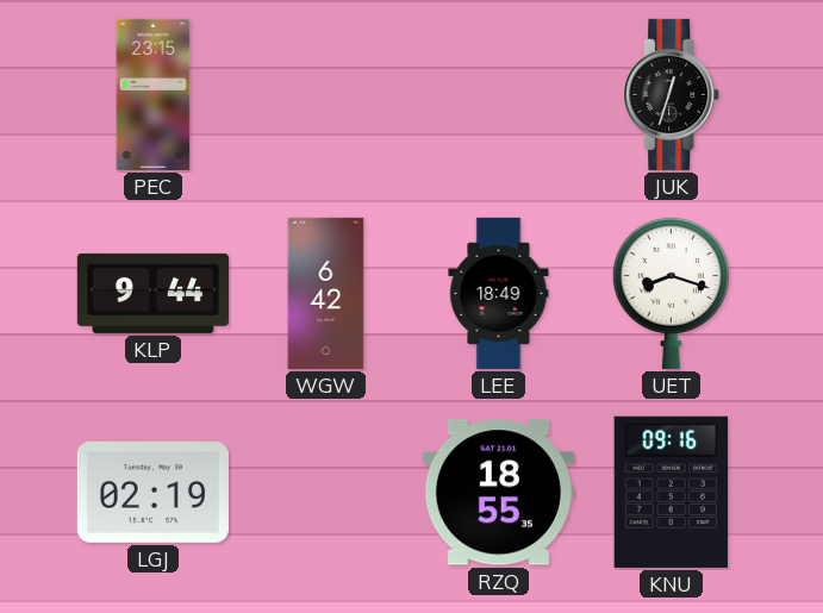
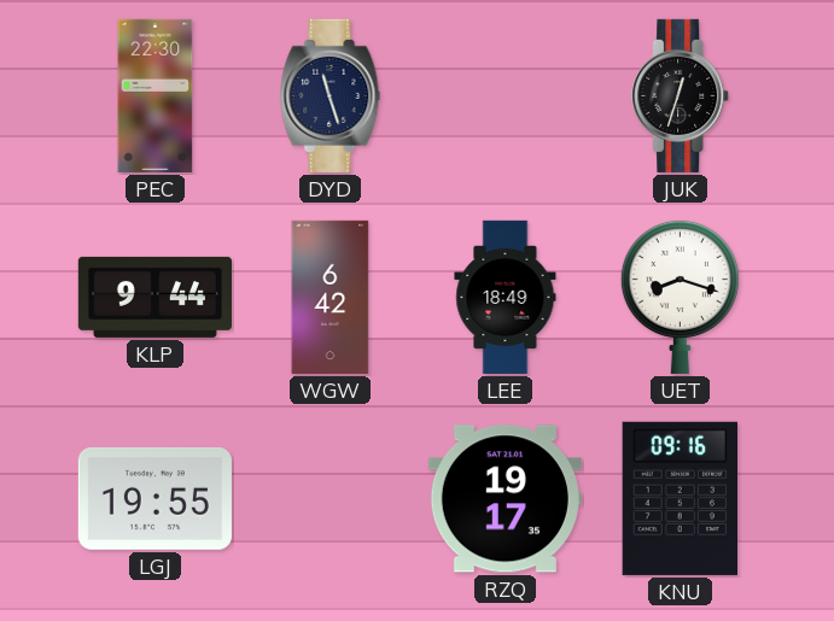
PEC: 23:15 -> 22:30
DYD: none -> 11:27
LGJ: 02:19 -> 19:55
RZQ: 18:55 -> 19:17
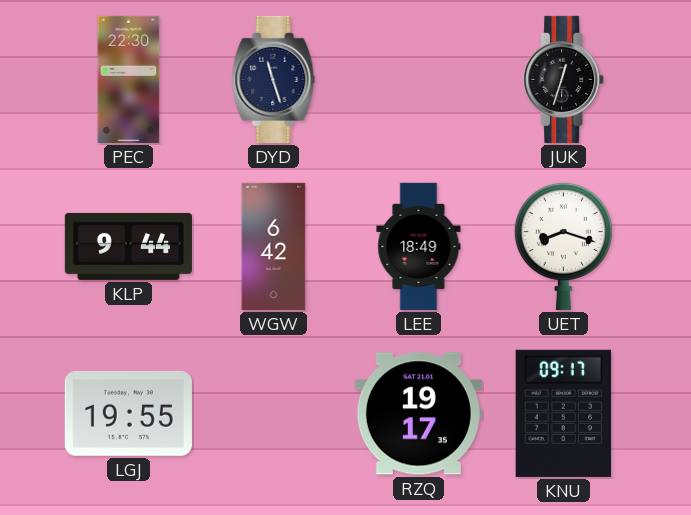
KNU: 09:16 -> 09:17
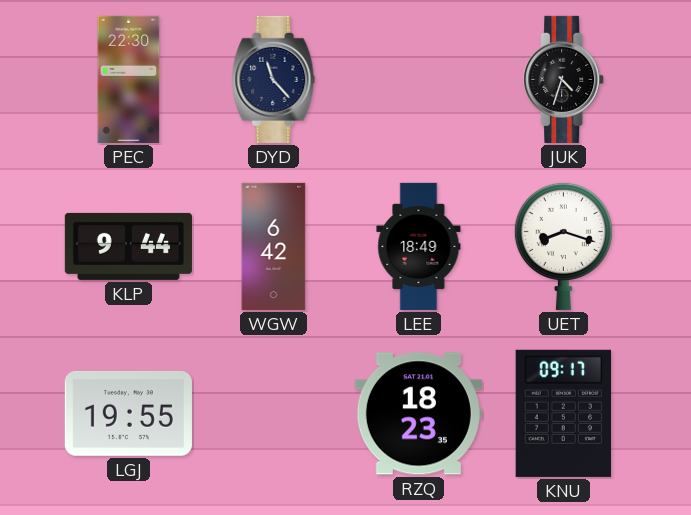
DYD: 11:27 -> 11:23
JUK: 12:33 -> 4:33
RZQ: 19:17 -> 18:23
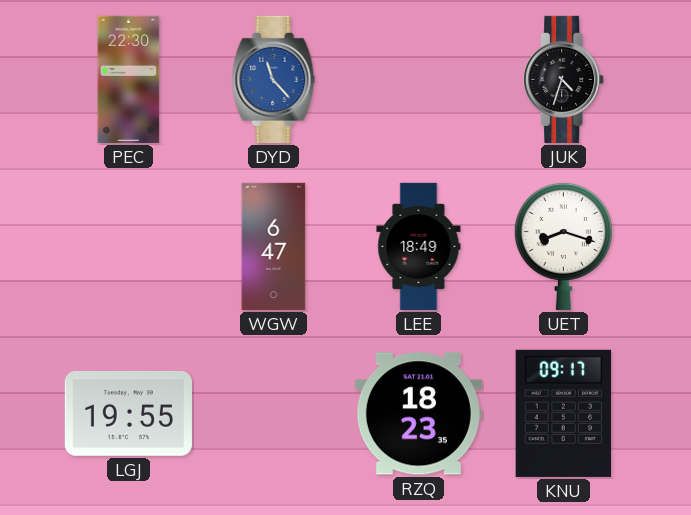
DYD dial: navy -> blue
KLP: 9:44 -> none
WGW: 6:42 -> 6:47
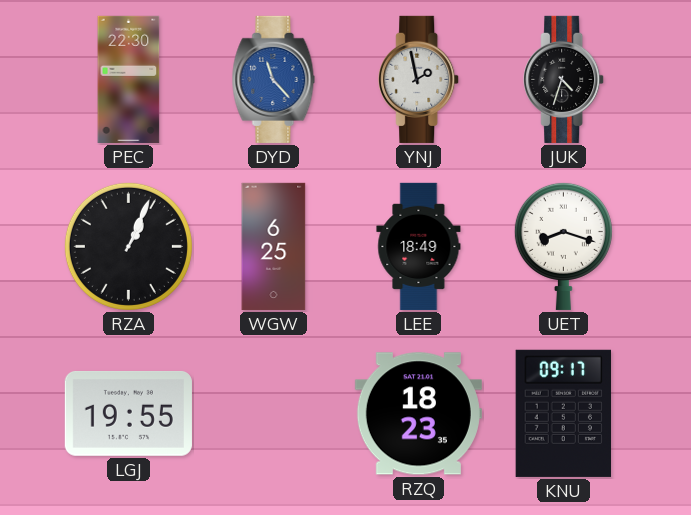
YNJ: none -> 1:58
RZA: none -> 1:04
WGW: 6:47 -> 6:25
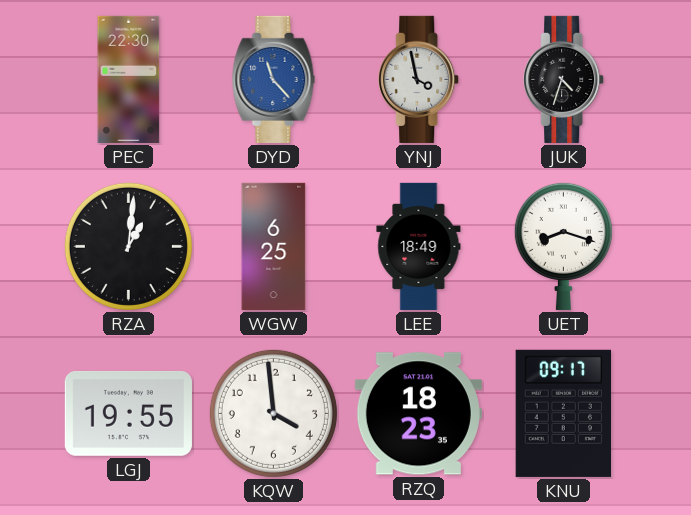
YNJ: 1:58 -> 3:58
RZA: 1:04 -> 1:01
KQW: none -> 3:59
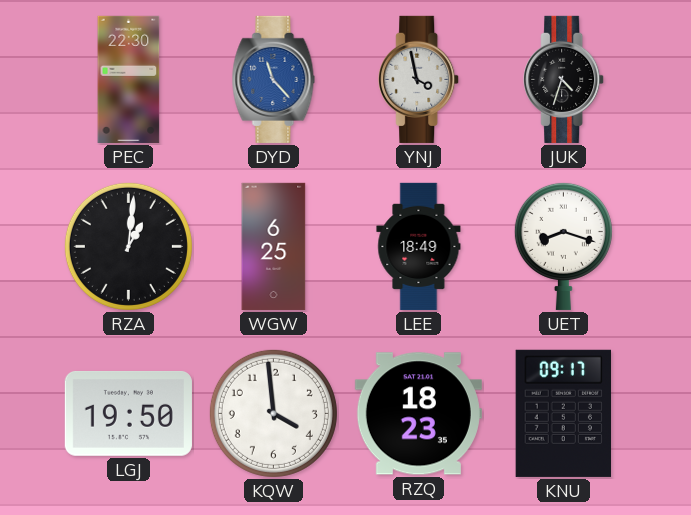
LGJ: 19:55 -> 19:50
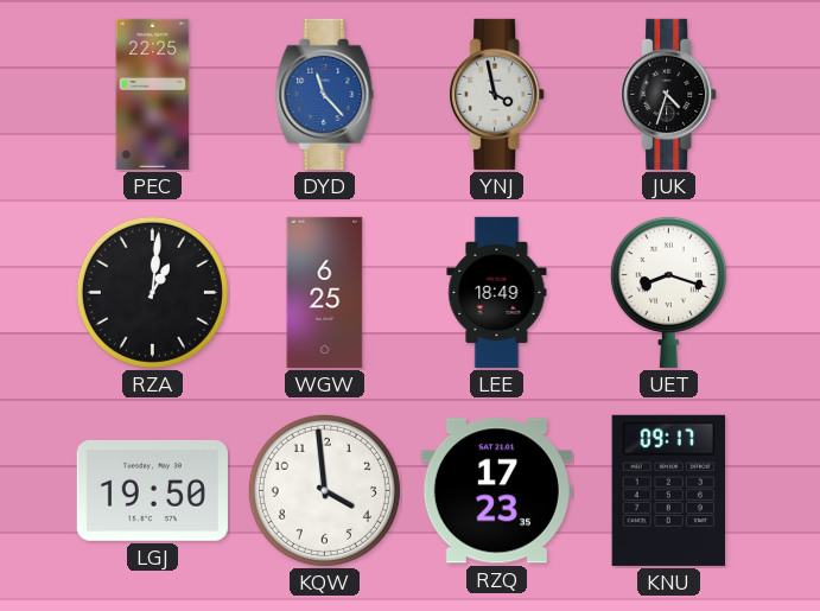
PEC: 22:30 -> 22:25
RZQ: 18:23 -> 17:23
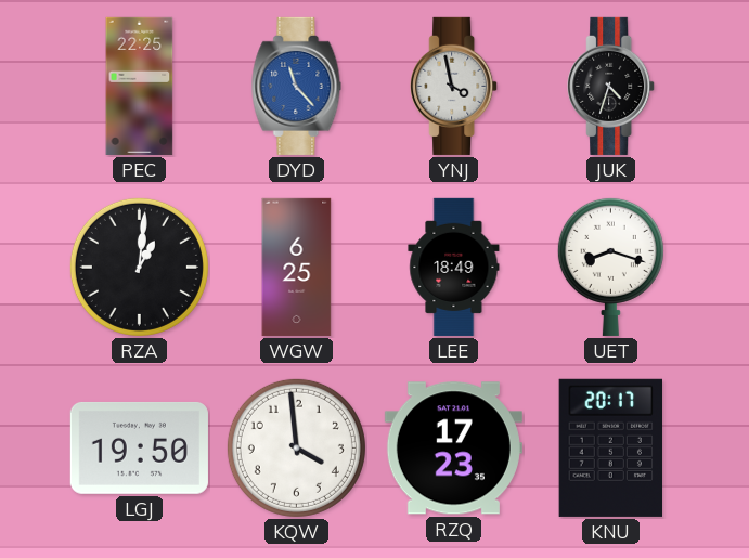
KNU: 09:17 -> 20:17
